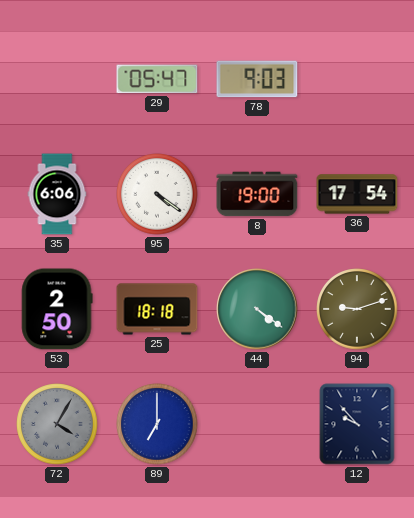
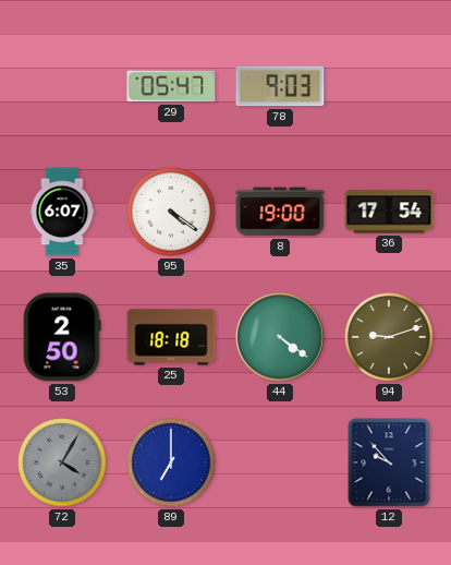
35: 6:06 -> 6:07
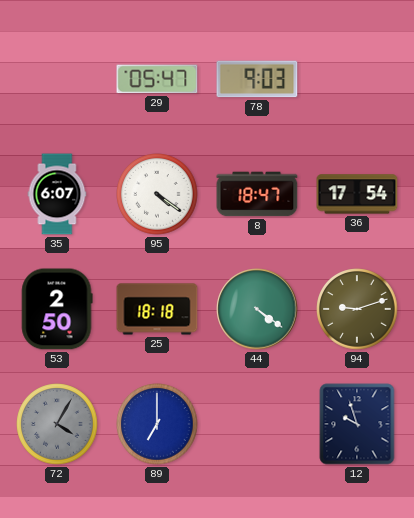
8: 19:00 -> 18:47
12: 9:53 -> 9:57
